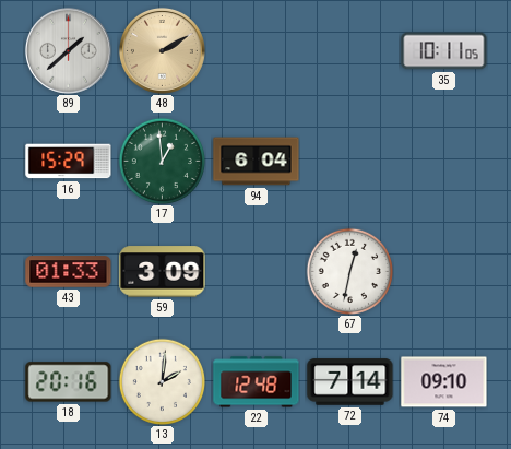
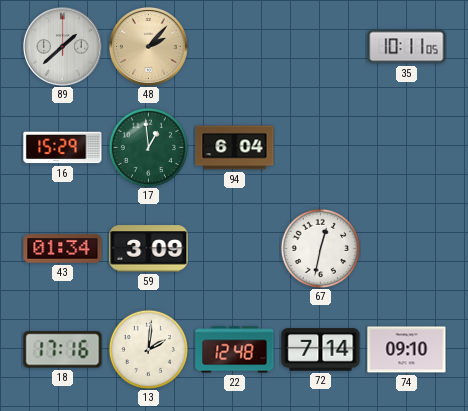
48: 2:10 -> 2:07
43: 01:33 -> 01:34
18: 20:16 -> 17:16
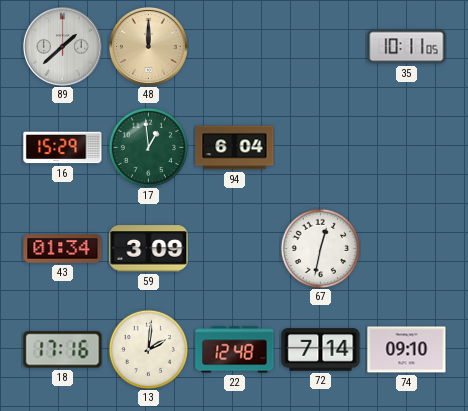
48: 2:07 -> 12:00
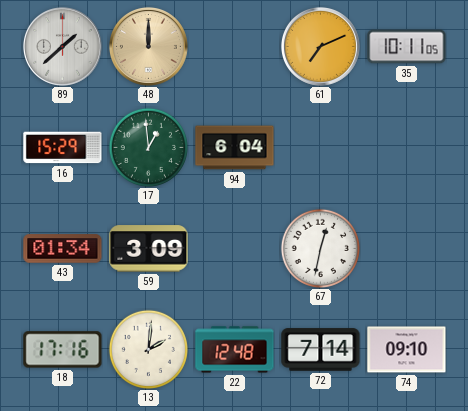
61: none -> 7:11
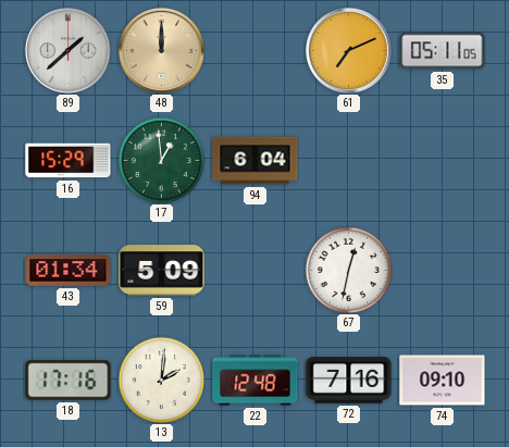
35: 10:11 -> 05:11
59: 3:09 -> 5:09
72: 7:14 -> 7:16
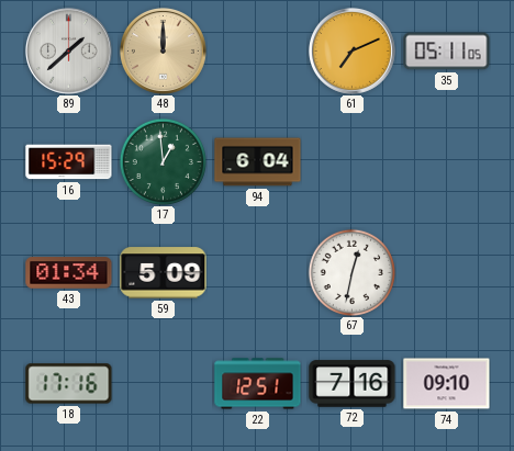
13: 2:01 -> none
22: 12:48 -> 12:51
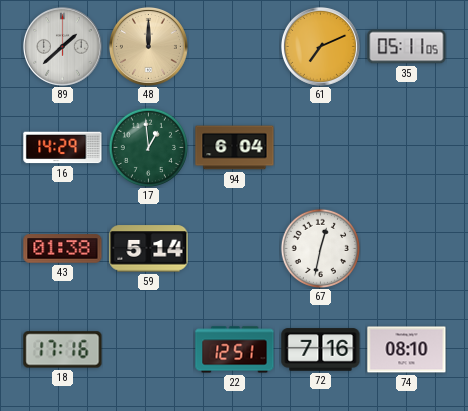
16: 15:29 -> 14:29
43: 01:34 -> 01:38
59: 5:09 -> 5:14
74: 09:10 -> 08:10
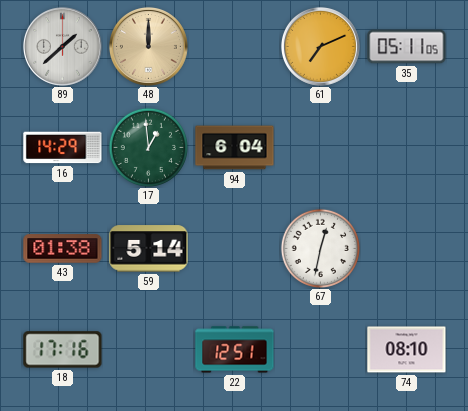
72: 7:16 -> none
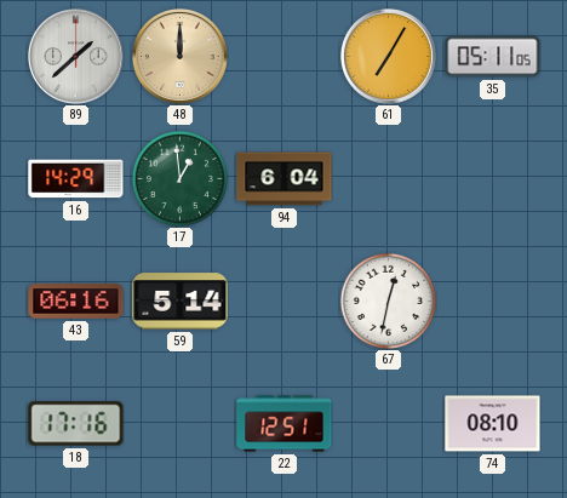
61: 7:11 -> 7:05
43: 01:38 -> 06:16
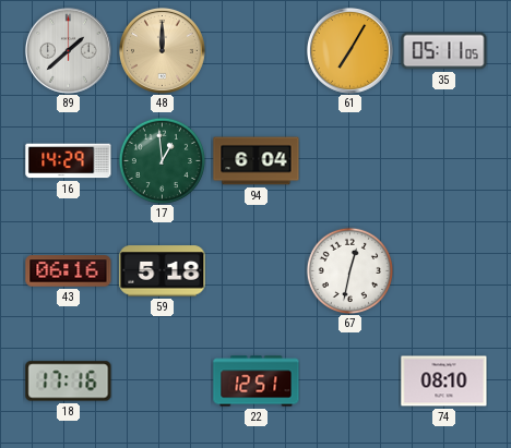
59: 5:14 -> 5:18
